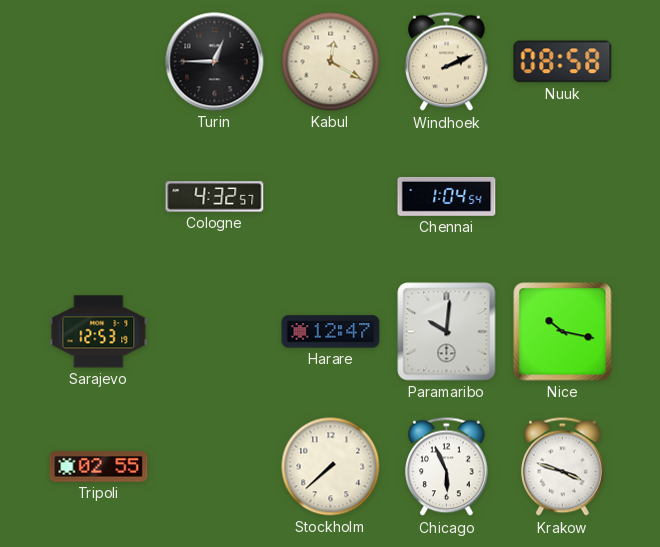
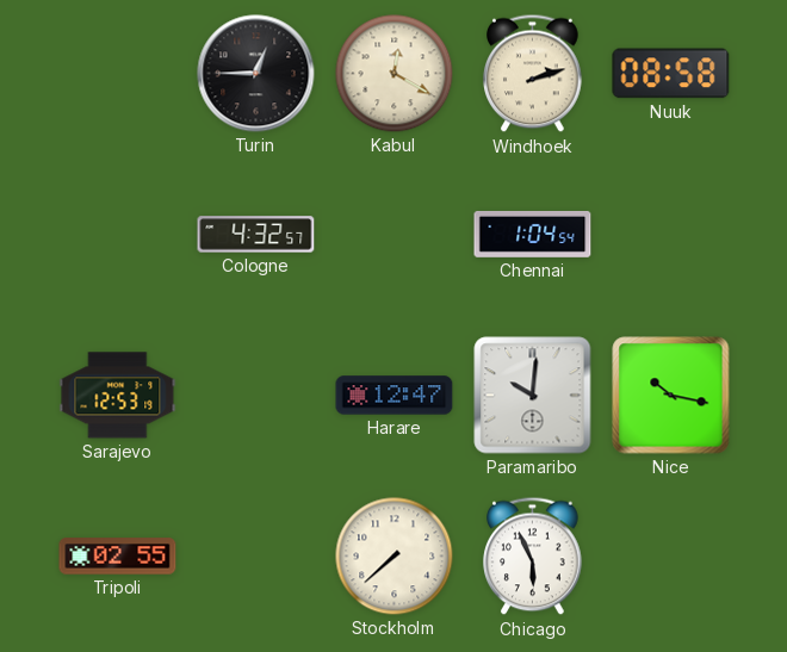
Windhoek: 2:11 -> 2:12
Krakow: 3:48 -> none
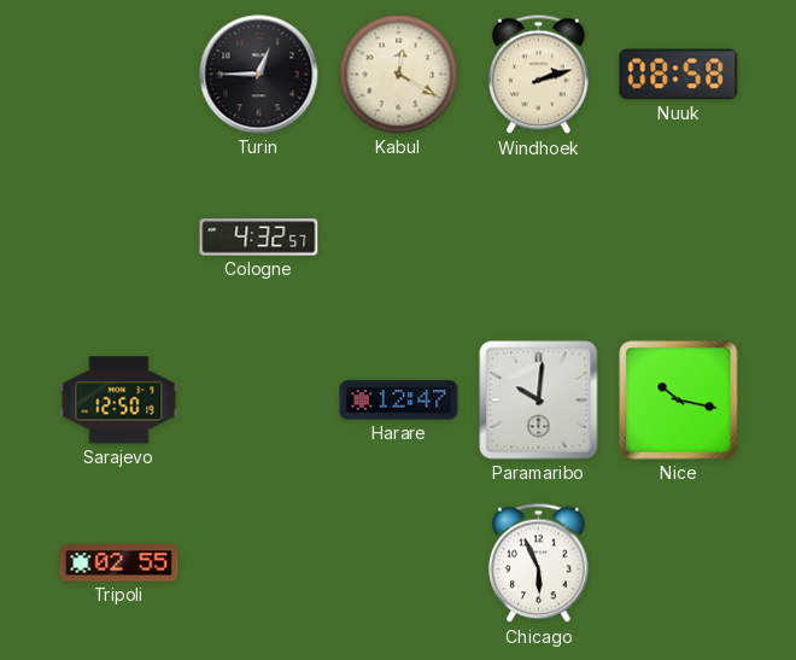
Chennai: 1:04 -> none
Sarajevo: 12:53 -> 12:50
Stockholm: 7:38 -> none
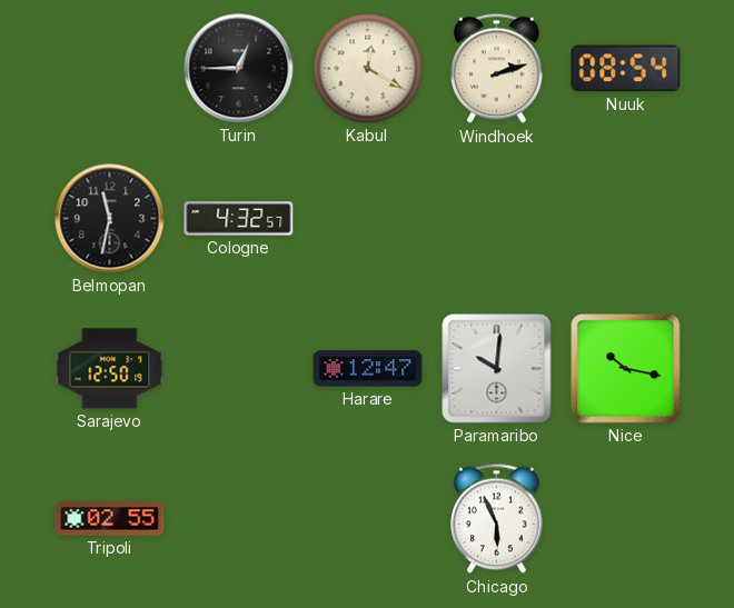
Nuuk: 08:58 -> 08:54
Belmopan: none -> 11:32
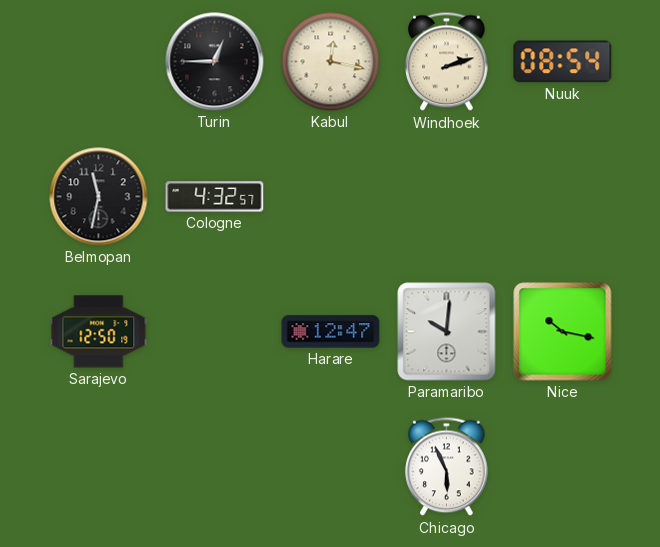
Kabul: 12:20 -> 12:17
Tripoli: 02:55 -> none
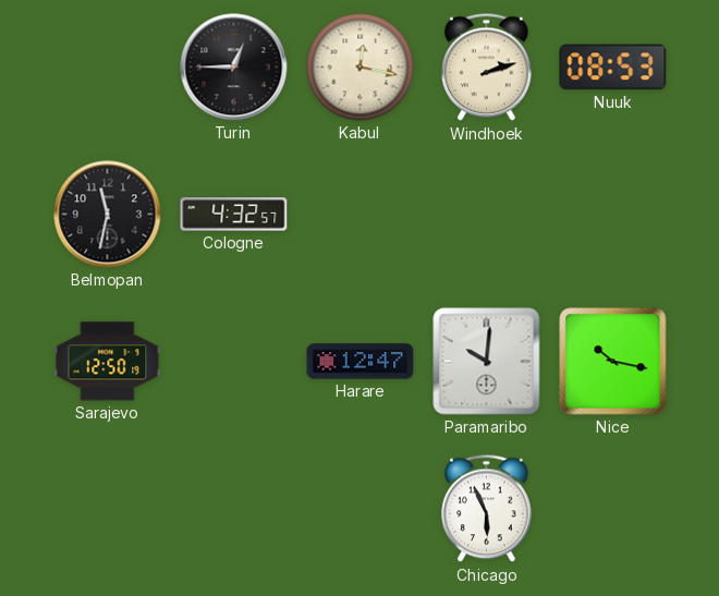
Nuuk: 08:54 -> 08:53
